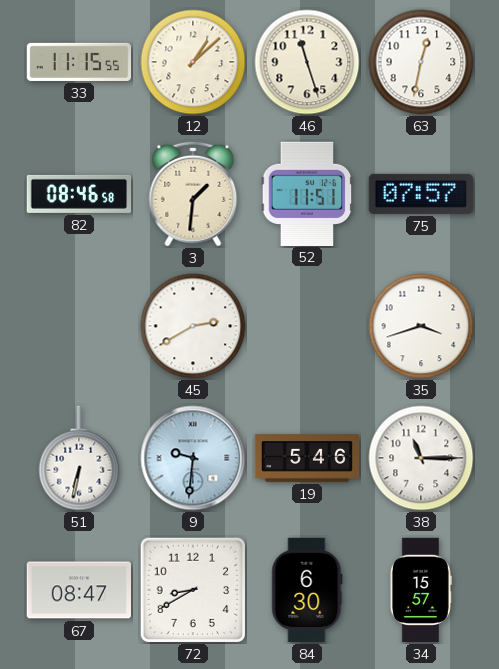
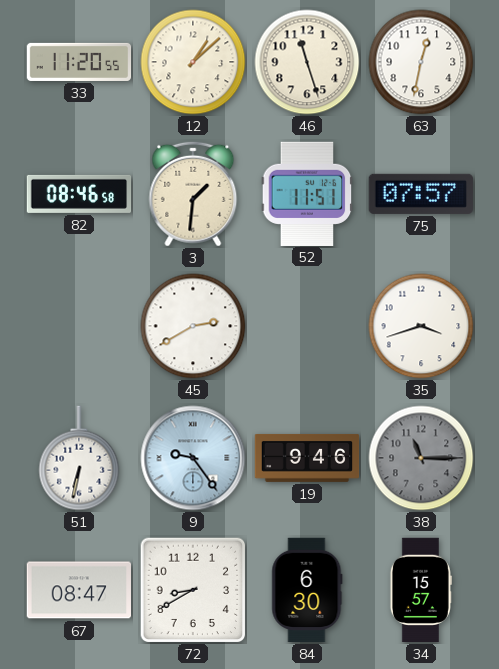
33: 11:15 -> 11:20
9: 9:31 -> 9:24
19: 5:46 -> 9:46
38 dial: white -> grey
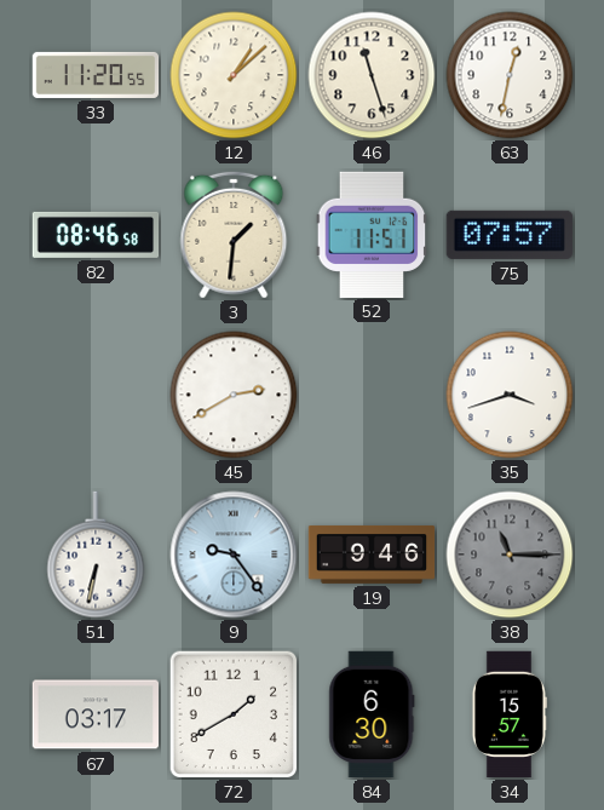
67: 08:47 -> 03:17
72: 8:40 -> 1:40
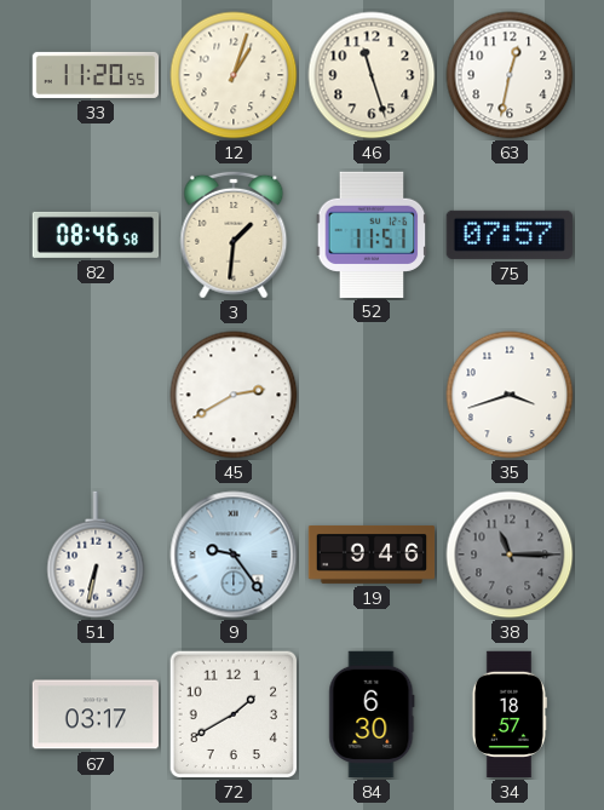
12: 1:08 -> 1:03
34: 15:57 -> 18:57
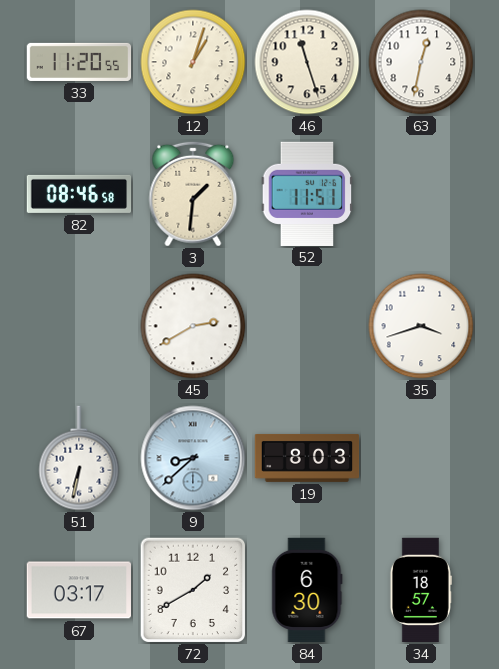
75: 07:57 -> none
9: 9:24 -> 8:38
19: 9:46 -> 8:03
38: 11:15 -> none
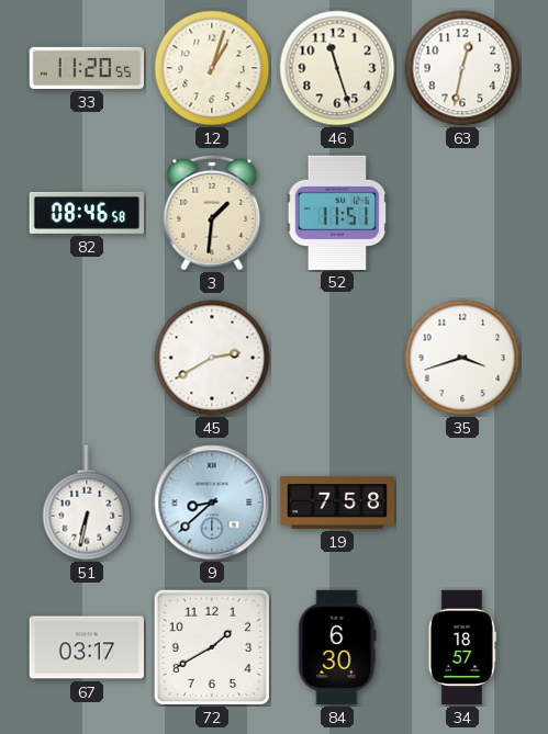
19: 8:03 -> 7:58
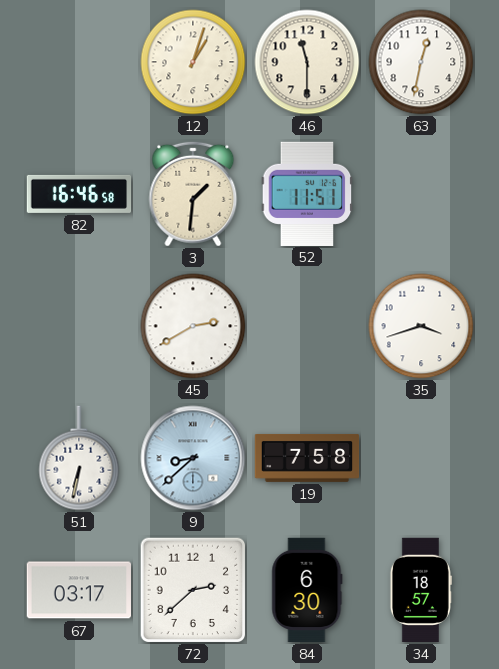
33: 11:20 -> none
46: 11:27 -> 11:30
82: 08:46 -> 16:46
72: 1:40 -> 2:38
